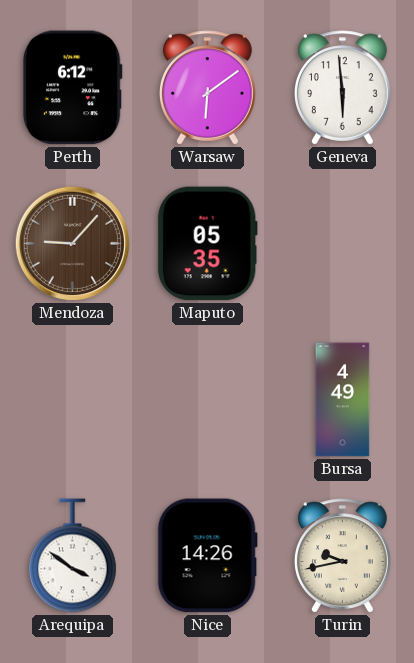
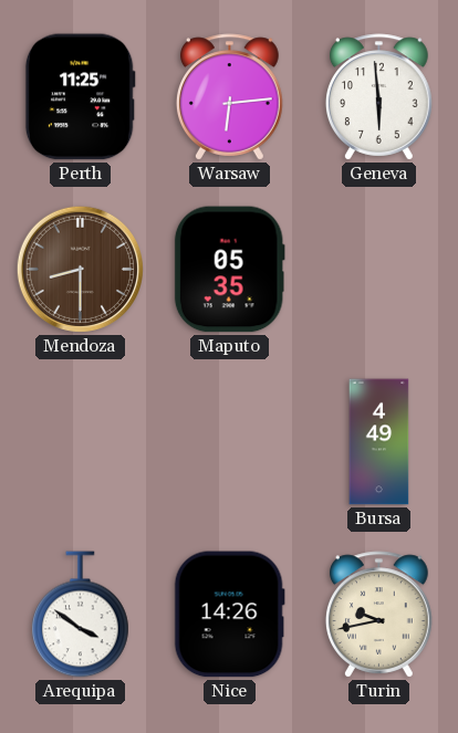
Perth: 6:12 -> 11:25
Warsaw: 6:09 -> 6:14
Mendoza: 9:07 -> 8:30
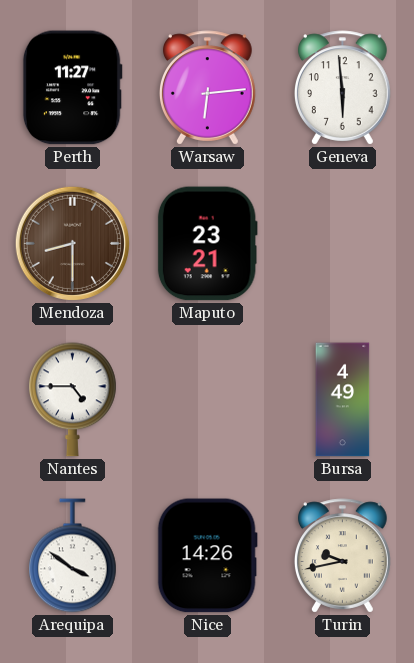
Perth: 11:25 -> 11:27
Maputo: 05:35 -> 23:21
Nantes: none -> 4:45
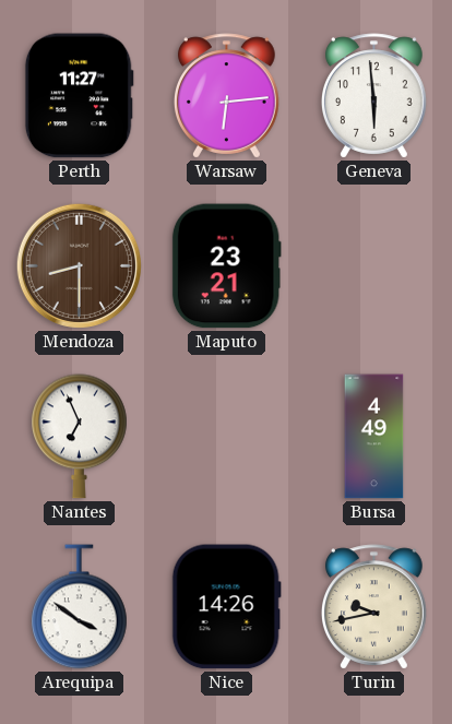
Nantes: 4:45 -> 6:56
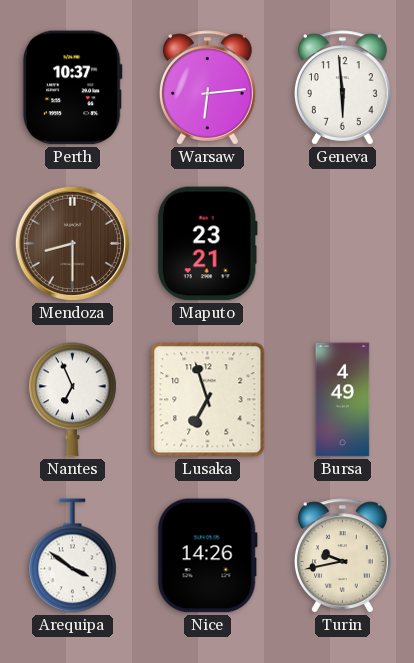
Perth: 11:27 -> 10:37
Lusaka: none -> 6:57
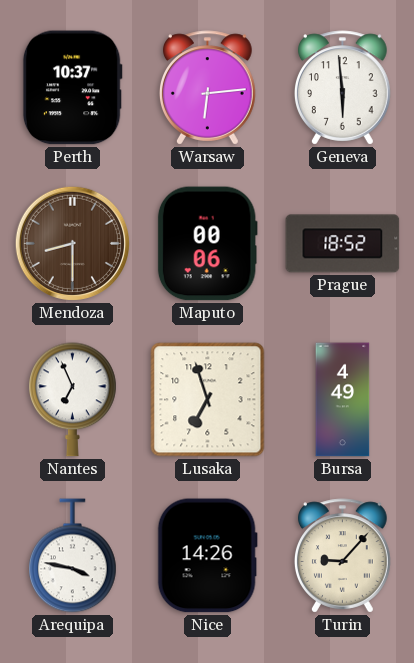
Maputo: 23:21 -> 00:06
Prague: none -> 18:52
Arequipa: 3:51 -> 3:47
Turin: 9:43 -> 9:07
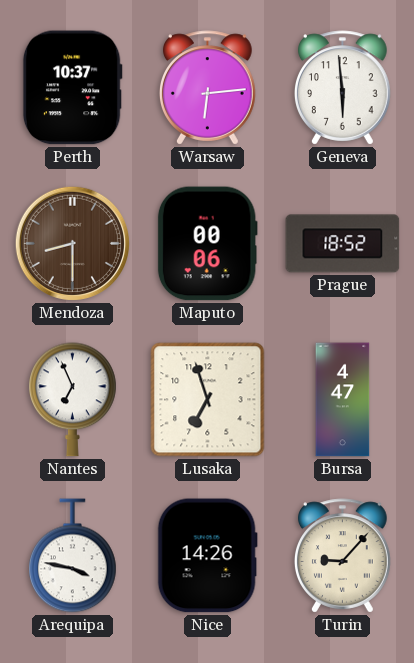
Bursa: 4:49 -> 4:47
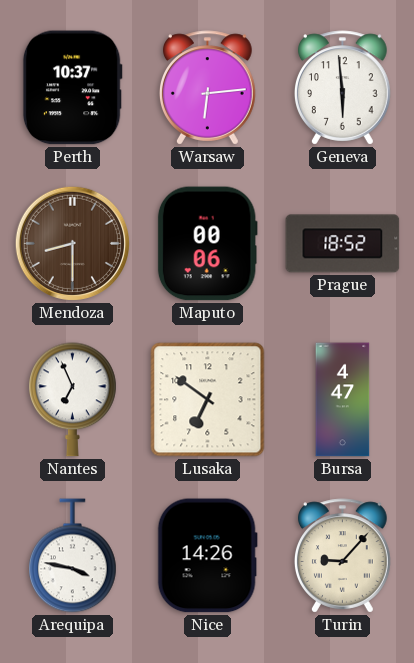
Lusaka: 6:57 -> 6:51
